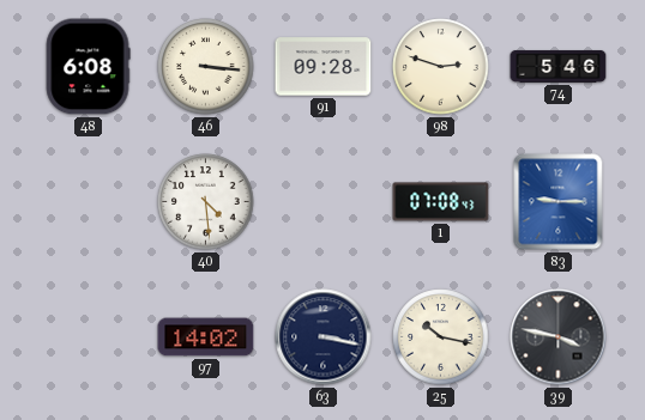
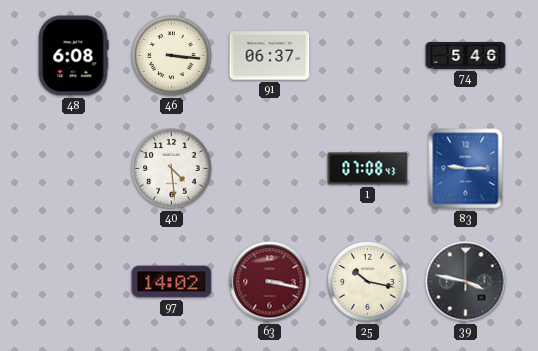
91: 09:28 -> 06:37
98: 2:48 -> none
63 dial: navy -> burgundy
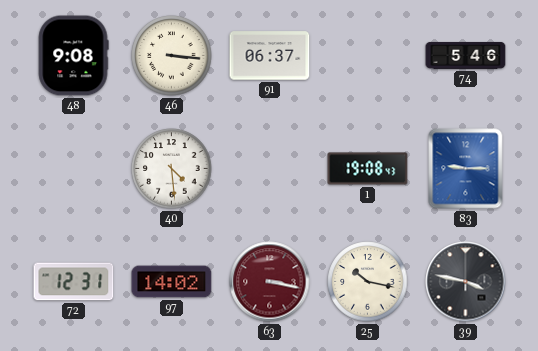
48: 6:08 -> 9:08
1: 07:08 -> 19:08
72: none -> 12:31
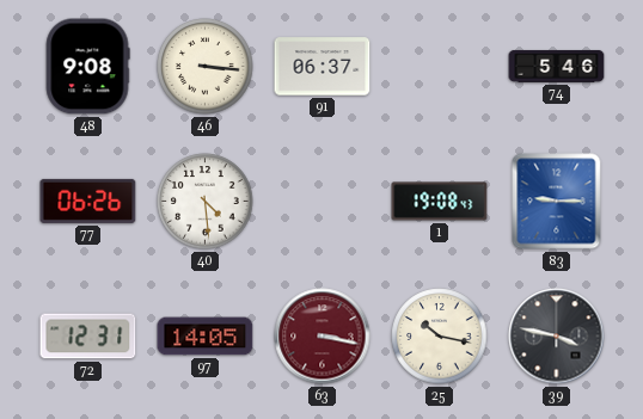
77: none -> 06:26
97: 14:02 -> 14:05
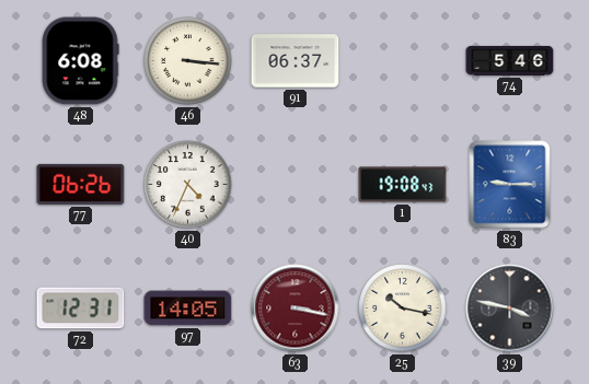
48: 9:08 -> 6:08
40: 4:29 -> 4:34
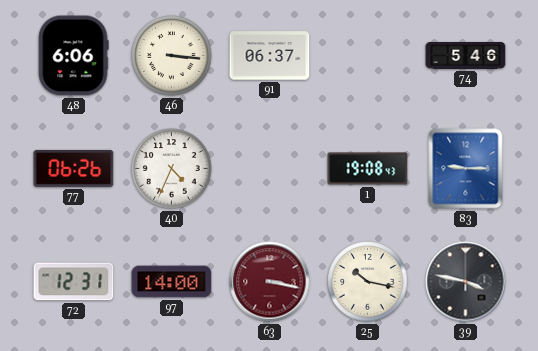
48: 6:08 -> 6:06
97: 14:05 -> 14:00
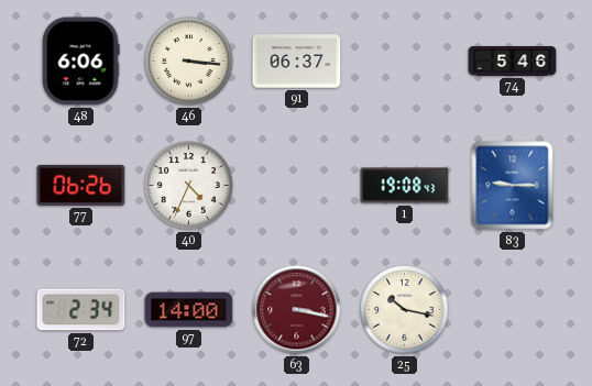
72: 12:31 -> 2:34
39: 3:47 -> none
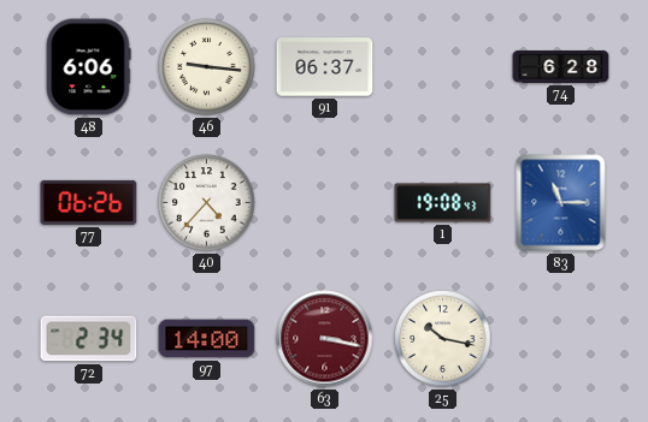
46: 3:16 -> 9:16
74: 5:46 -> 6:28
40: 4:34 -> 4:37
83: 9:15 -> 11:15
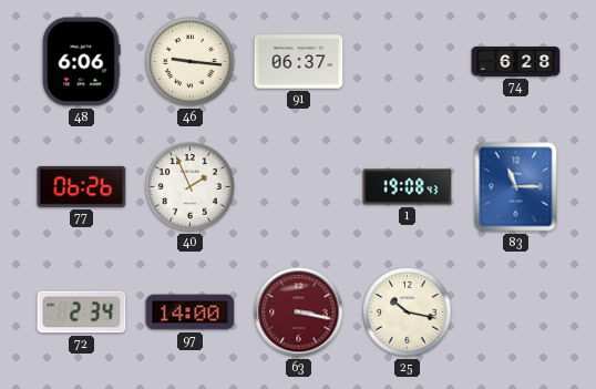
40: 4:37 -> 1:56
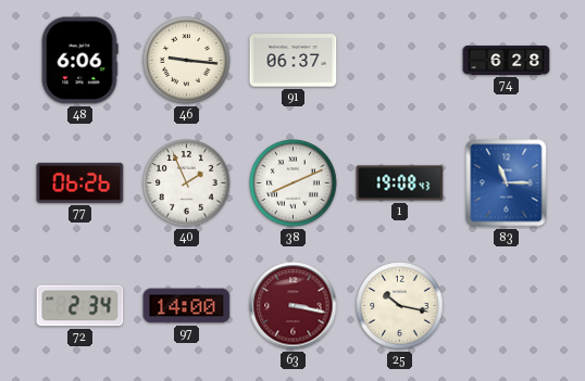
38: none -> 8:11
